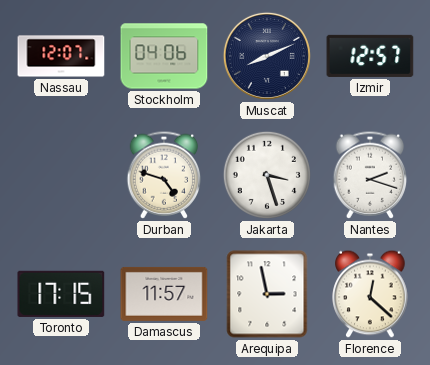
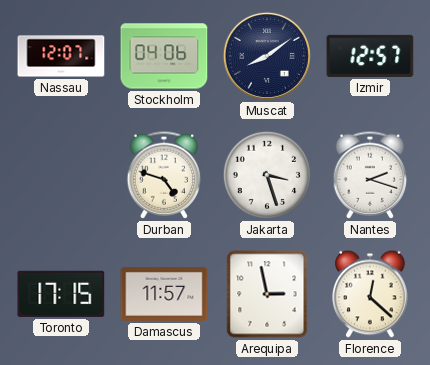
Muscat: 8:11 -> 8:09
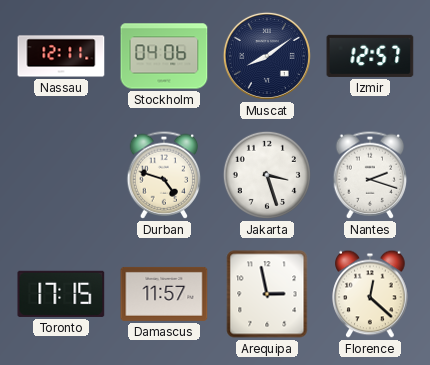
Nassau: 12:07 -> 12:11
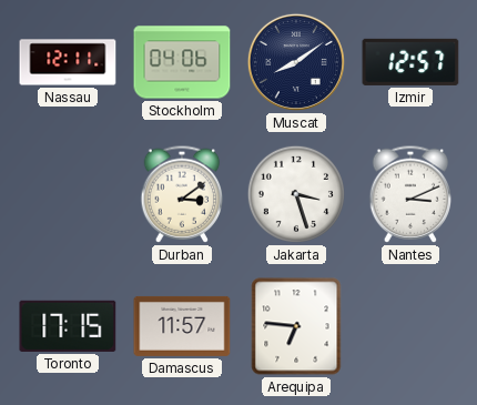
Durban: 4:48 -> 3:09
Nantes: 2:18 -> 3:11
Arequipa: 2:58 -> 6:46
Florence: 12:22 -> none
